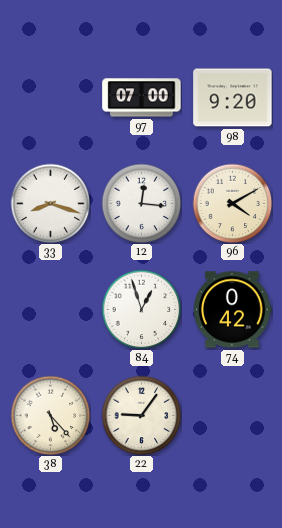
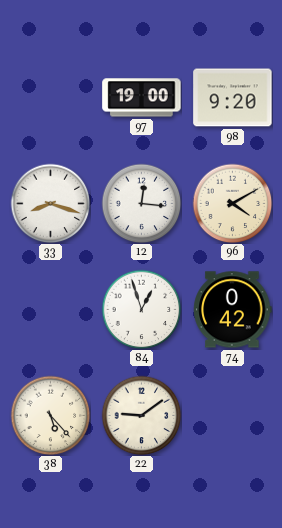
97: 07:00 -> 19:00
22: 9:06 -> 9:09
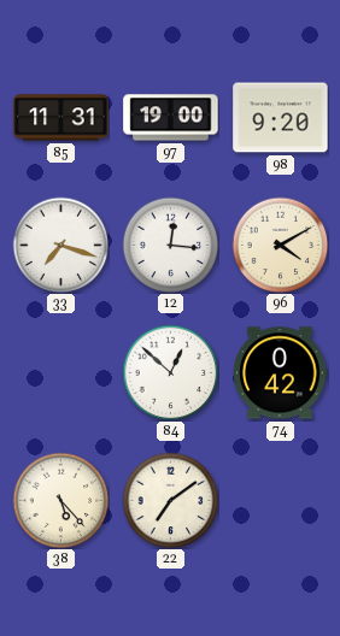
85: none -> 11:31
33: 8:18 -> 7:18
84: 12:57 -> 12:52
22: 9:09 -> 7:09
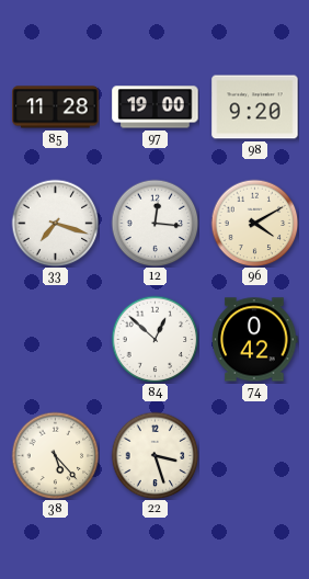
85: 11:31 -> 11:28
22: 7:09 -> 3:27
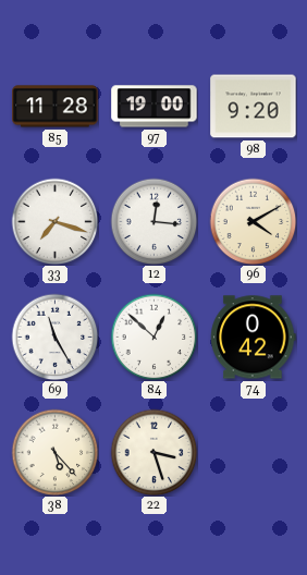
69: none -> 11:25
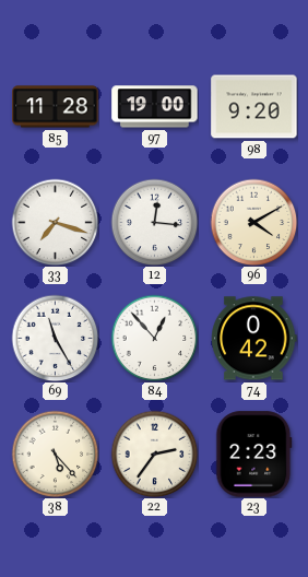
84: 12:52 -> 12:53
22: 3:27 -> 2:36
23: none -> 2:23
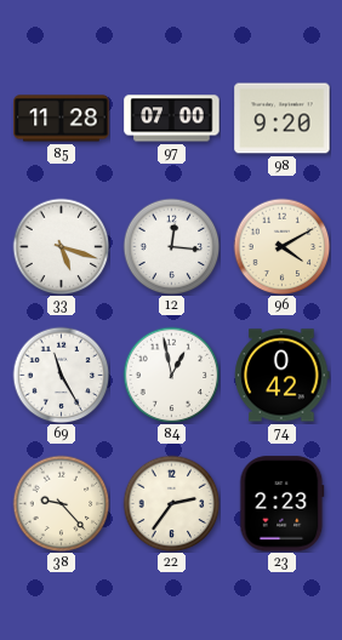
97: 19:00 -> 07:00
33: 7:18 -> 5:18
84: 12:53 -> 12:58
38: 5:23 -> 9:23
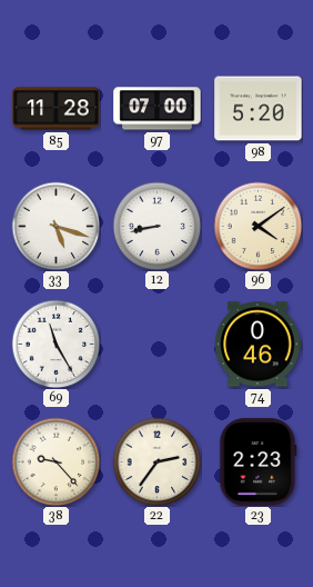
98: 9:20 -> 5:20
12: 12:16 -> 8:43
96: 4:10 -> 4:09
84: 12:58 -> none
74: 0:42 -> 0:46
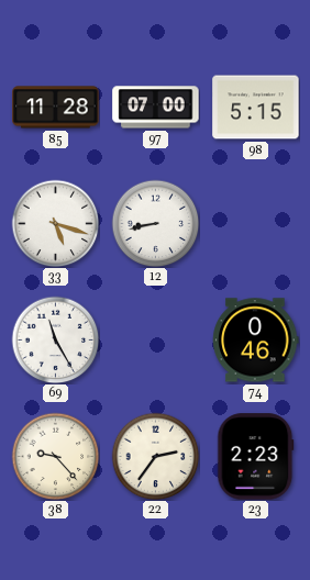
98: 5:20 -> 5:15
96: 4:09 -> none
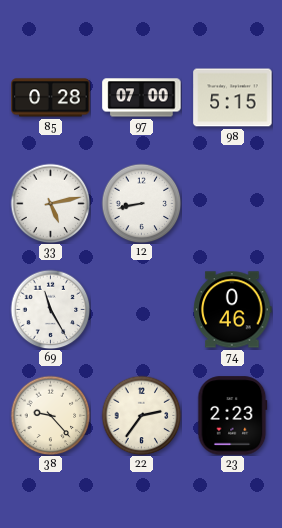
85: 11:28 -> 0:28
33: 5:18 -> 5:13
